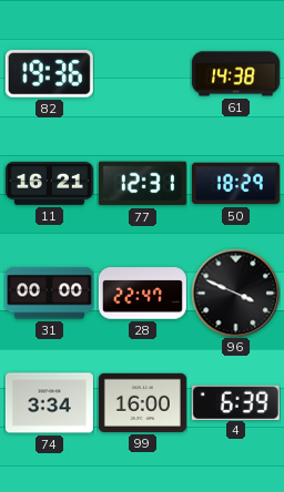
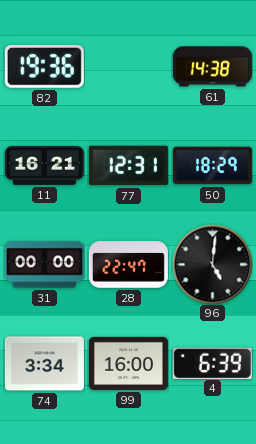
96: 3:49 -> 5:01
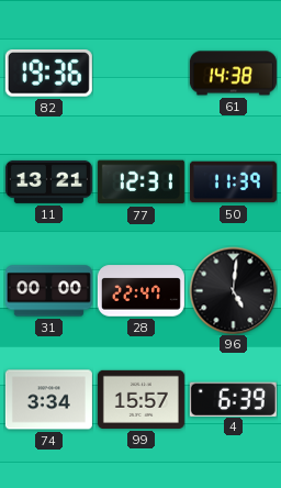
11: 16:21 -> 13:21
50: 18:29 -> 11:39
99: 16:00 -> 15:57
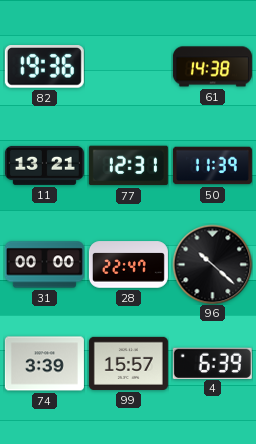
96: 5:01 -> 10:22
74: 3:34 -> 3:39
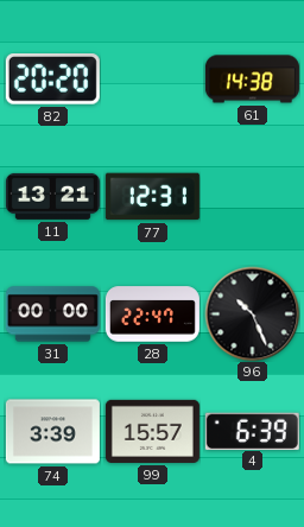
82: 19:36 -> 20:20
50: 11:39 -> none
96: 10:22 -> 10:26
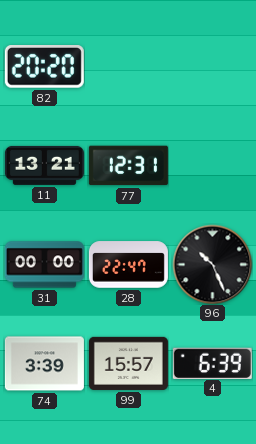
61: 14:38 -> none
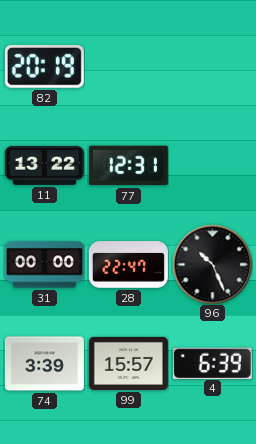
82: 20:20 -> 20:19
11: 13:21 -> 13:22
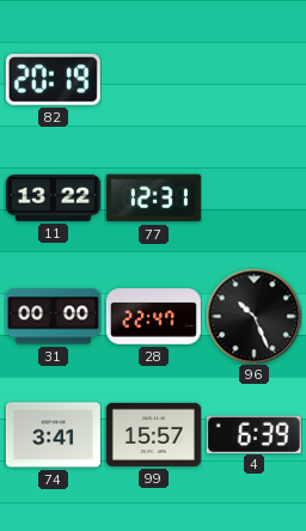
74: 3:39 -> 3:41
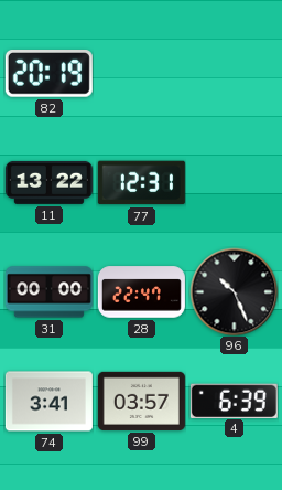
99: 15:57 -> 03:57
